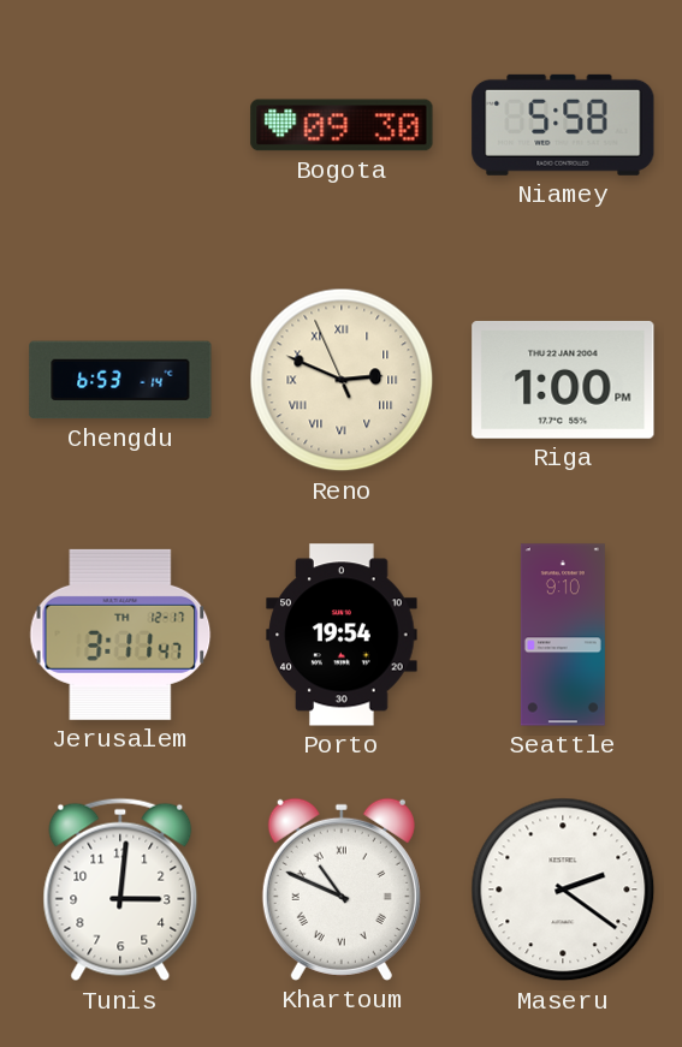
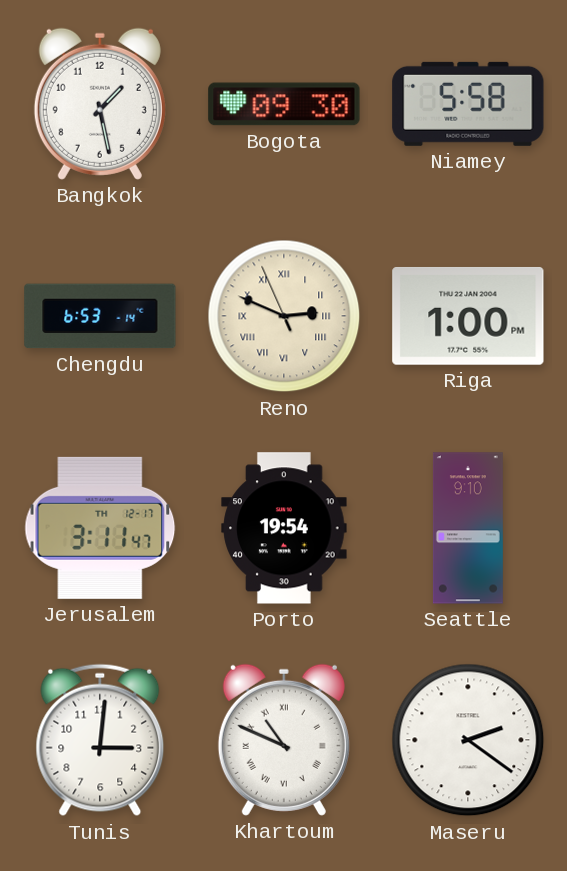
Bangkok: none -> 1:28
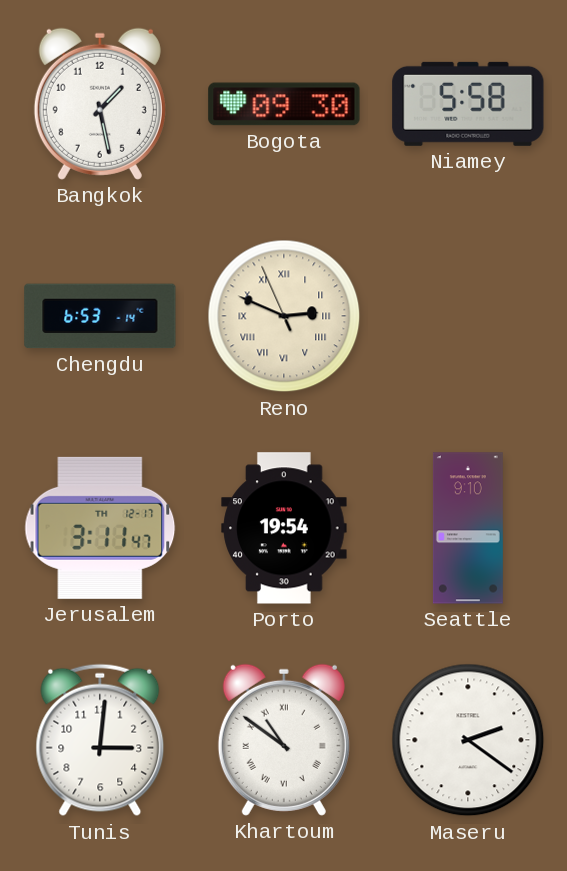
Riga: 1:00 -> none
Khartoum: 10:49 -> 10:51
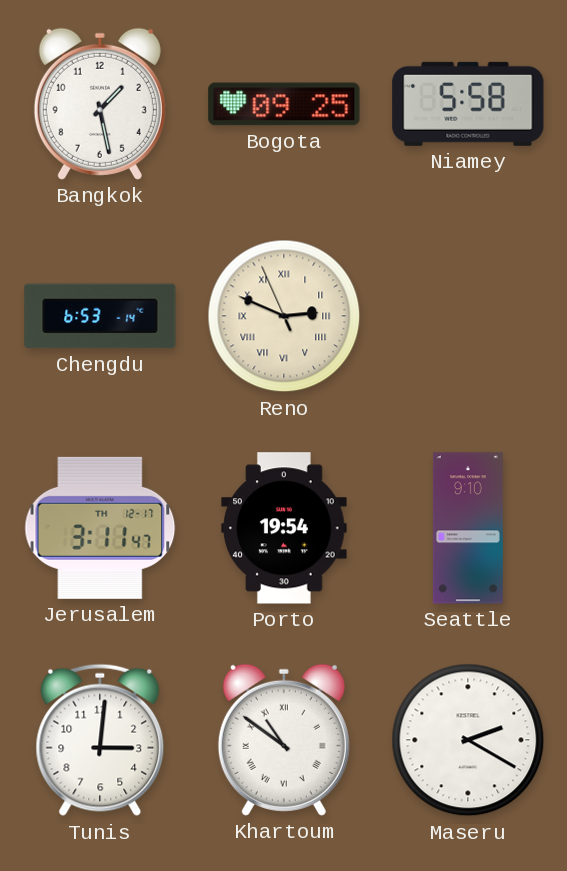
Bogota: 09:30 -> 09:25
Maseru: 2:21 -> 2:20
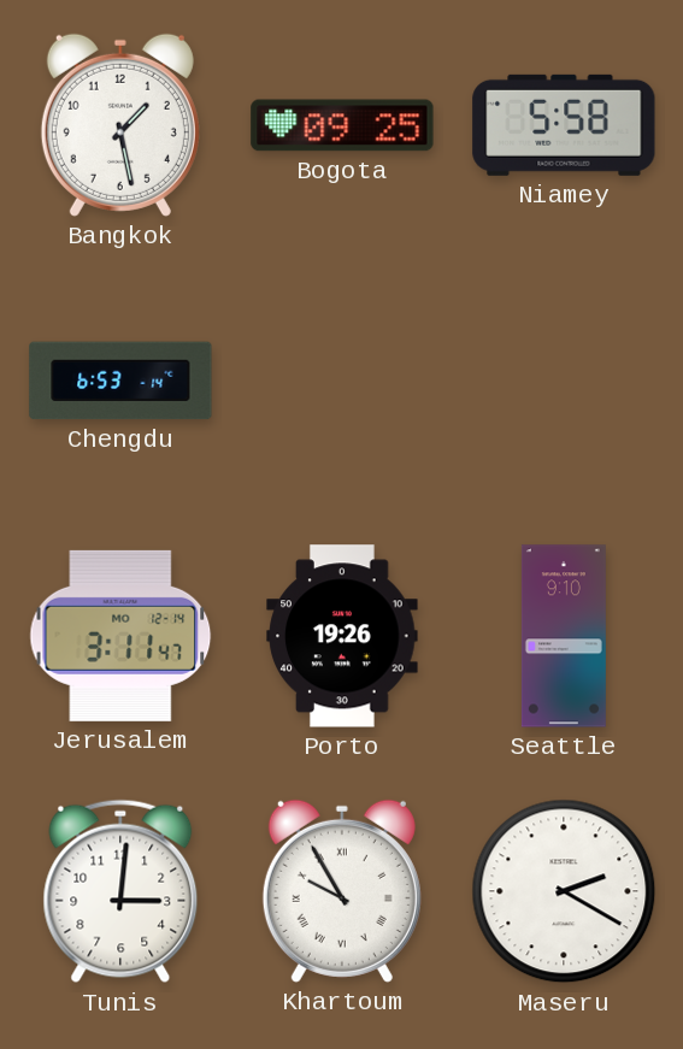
Reno: 2:48 -> none
Jerusalem date: TH 12-17 -> MO 12-14
Porto: 19:54 -> 19:26
Khartoum: 10:51 -> 9:55
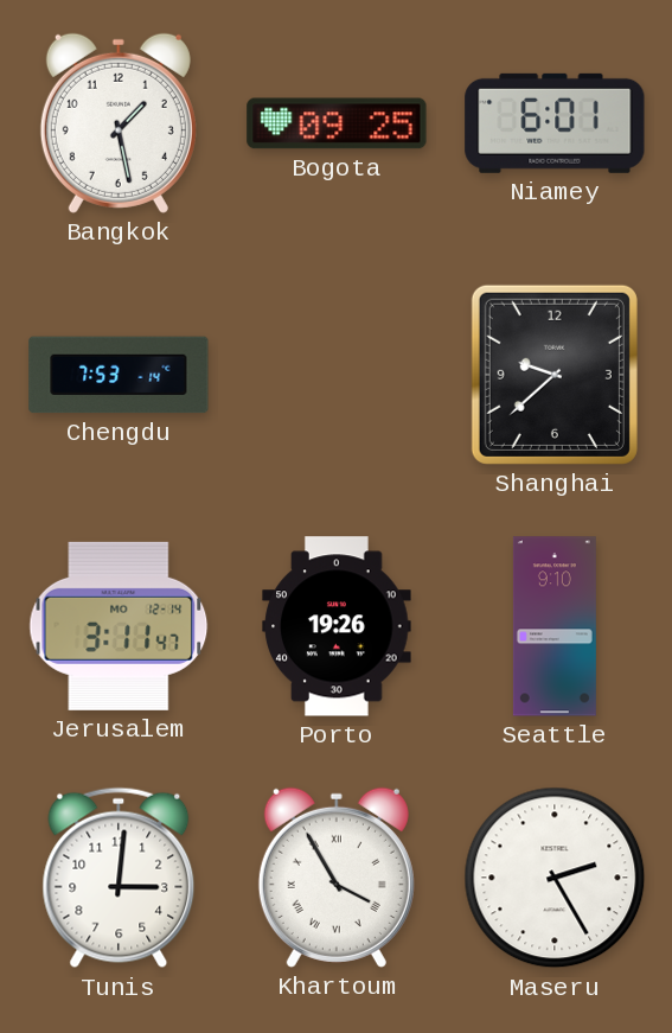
Niamey: 5:58 -> 6:01
Chengdu: 6:53 -> 7:53
Shanghai: none -> 9:38
Khartoum: 9:55 -> 3:55
Maseru: 2:20 -> 2:25
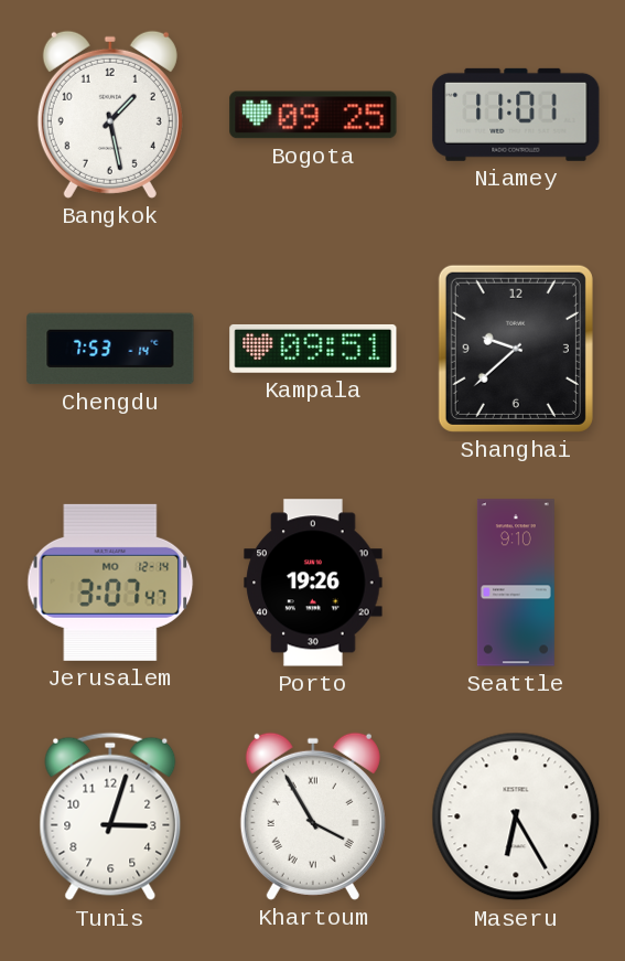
Niamey: 6:01 -> 11:01
Kampala: none -> 09:51
Jerusalem: 3:11 -> 3:07
Tunis: 3:01 -> 3:03
Maseru: 2:25 -> 6:25
